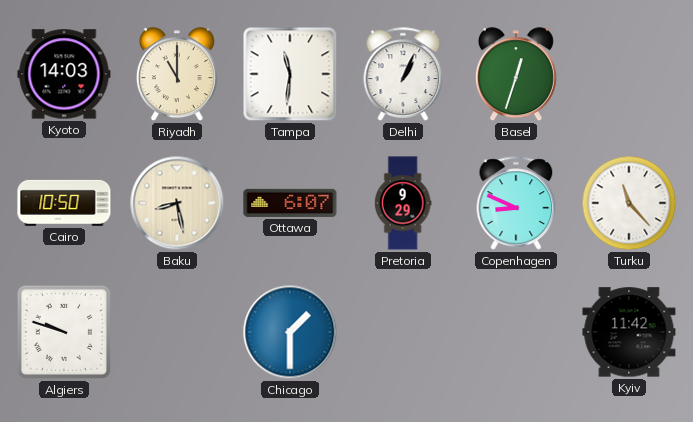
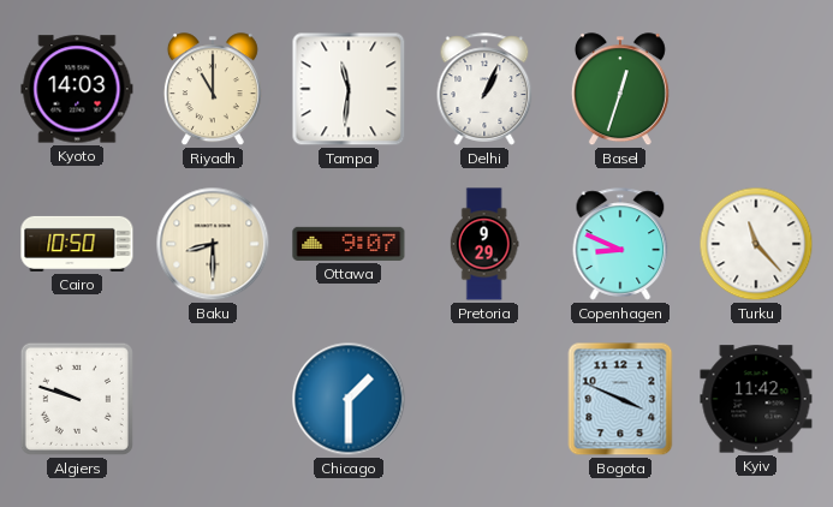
Baku: 8:28 -> 8:30
Ottawa: 6:07 -> 9:07
Bogota: none -> 3:49
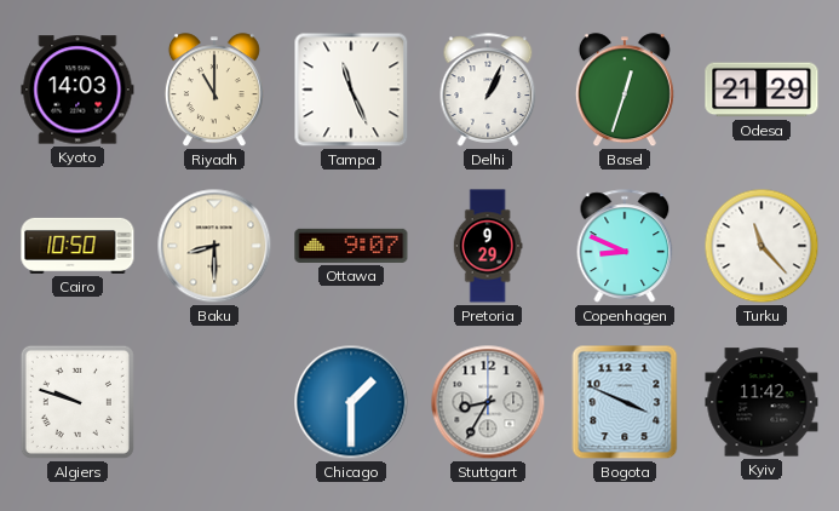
Tampa: 11:31 -> 11:26
Odesa: none -> 21:29
Stuttgart: none -> 8:35
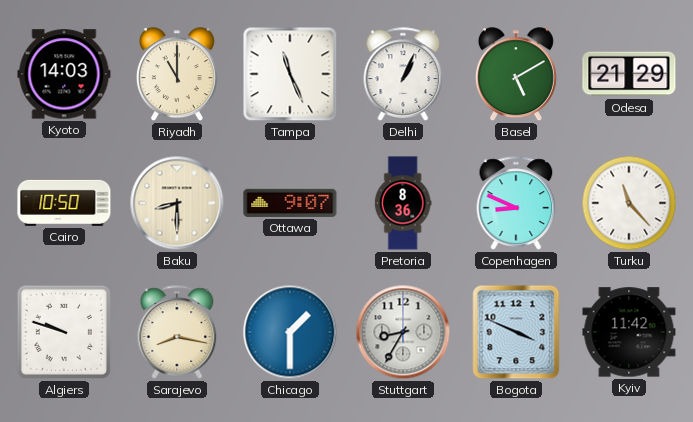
Basel: 12:33 -> 5:10
Pretoria: 9:29 -> 8:36
Sarajevo: none -> 8:17
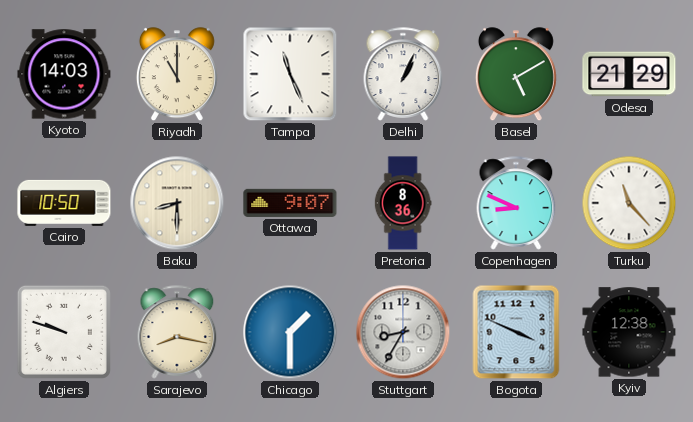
Kyiv: 11:42 -> 12:38
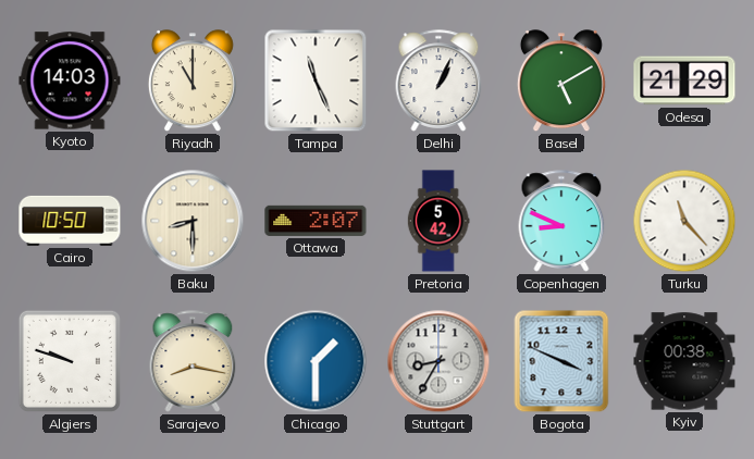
Ottawa: 9:07 -> 2:07
Pretoria: 8:36 -> 5:42
Kyiv: 12:38 -> 00:38
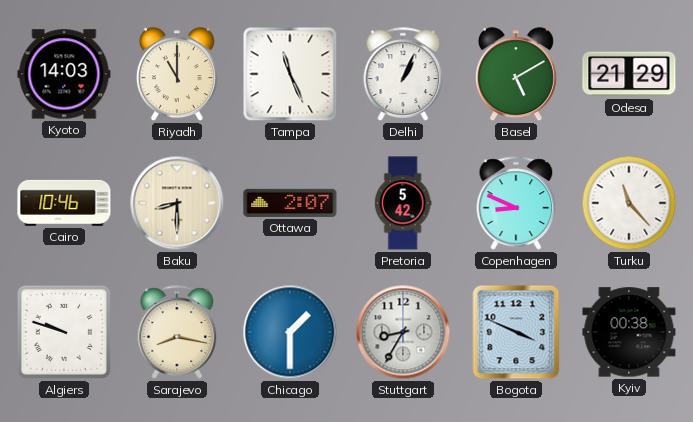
Cairo: 10:50 -> 10:46
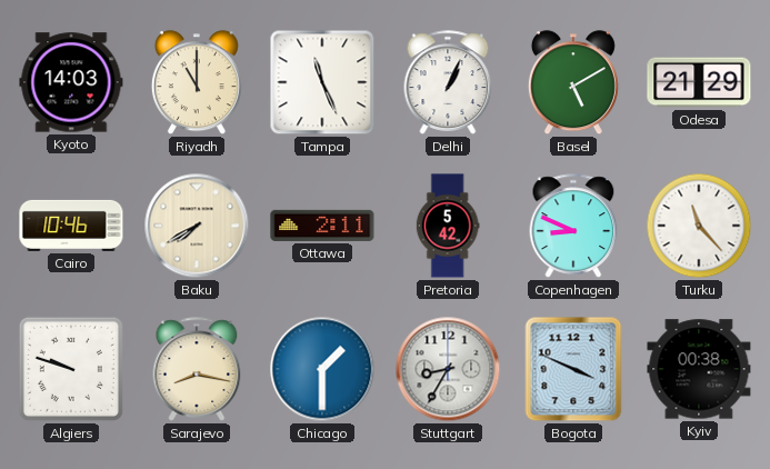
Baku: 8:30 -> 7:40
Ottawa: 2:07 -> 2:11
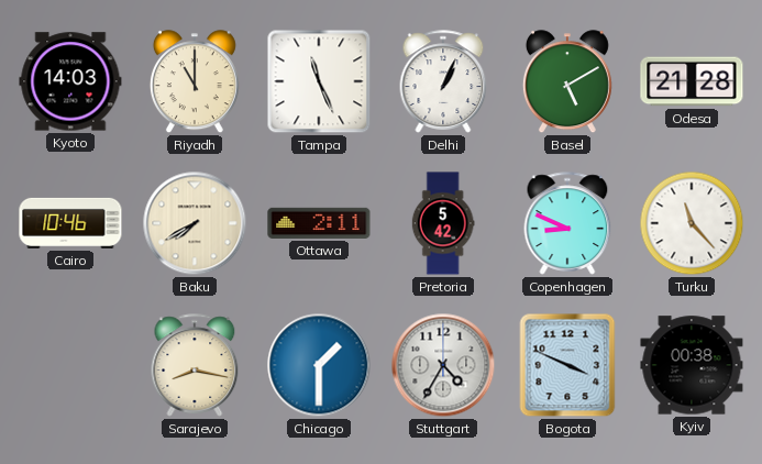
Odesa: 21:29 -> 21:28
Algiers: 9:48 -> none
Stuttgart: 8:35 -> 4:35
